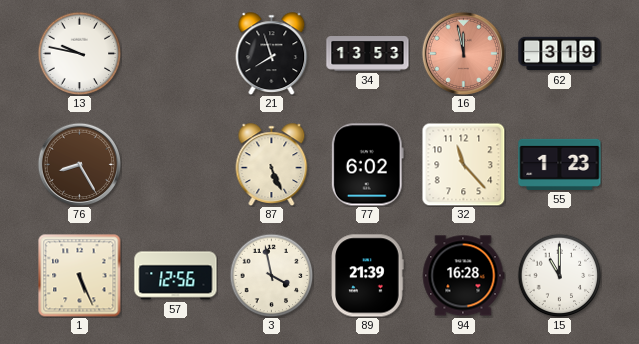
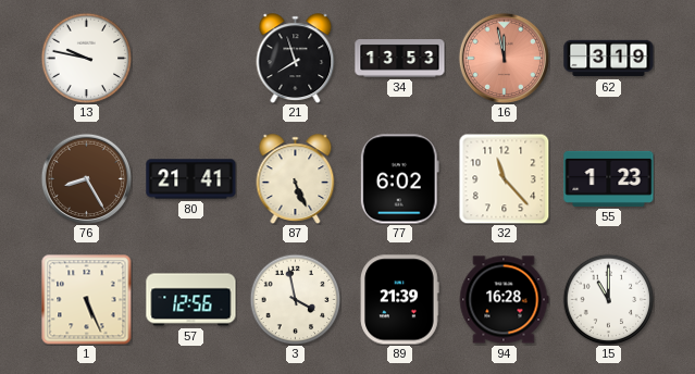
80: none -> 21:41
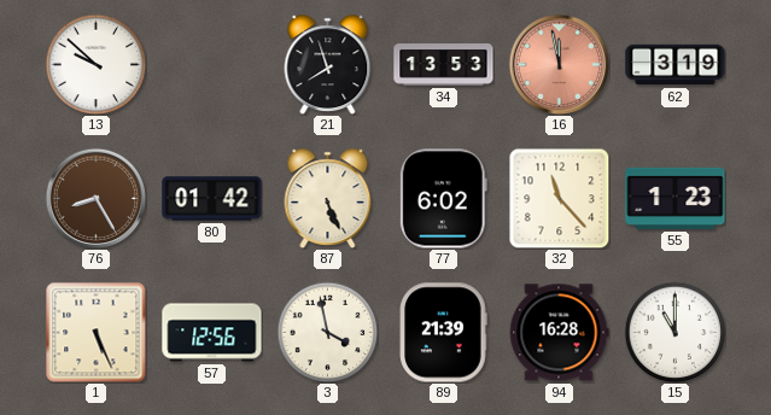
13: 9:47 -> 9:52
80: 21:41 -> 01:42
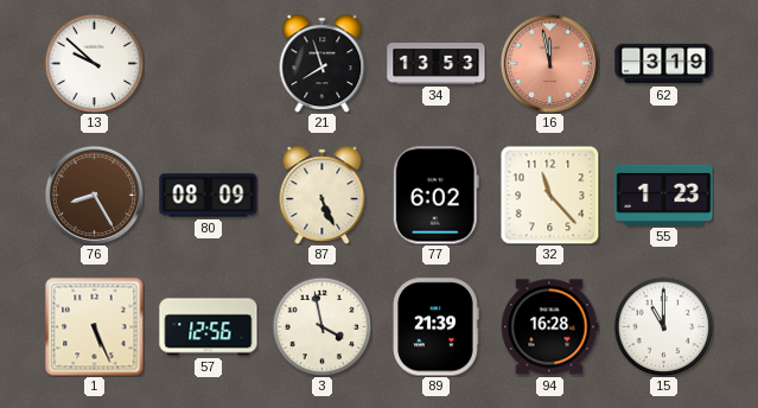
80: 01:42 -> 08:09
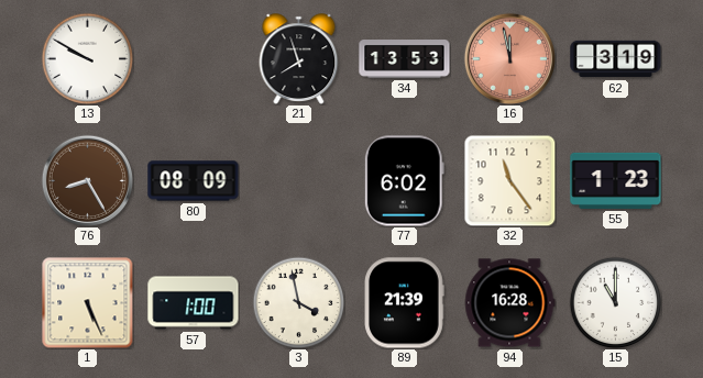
13: 9:52 -> 9:50
87: 5:26 -> none
32: 11:23 -> 11:24
57: 12:56 -> 1:00
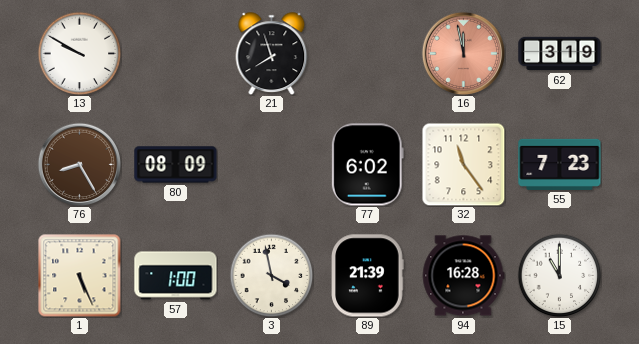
34: 13:53 -> none
55: 1:23 -> 7:23
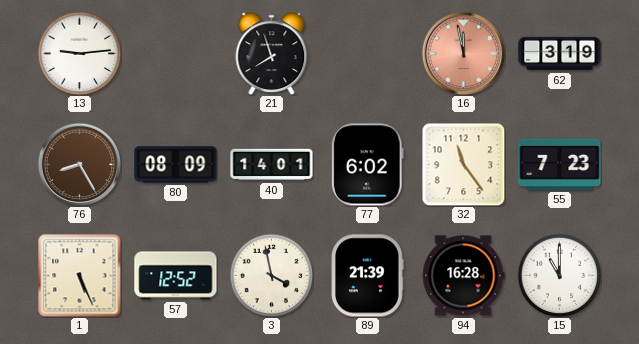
13: 9:50 -> 9:14
40: none -> 14:01
57: 1:00 -> 12:52
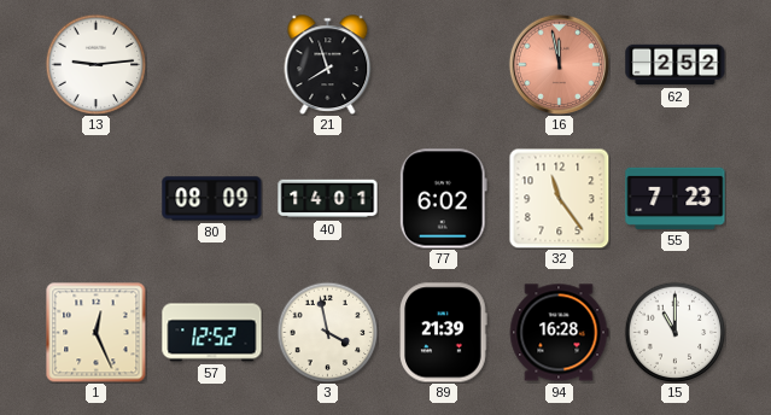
62: 3:19 -> 2:52
76: 8:25 -> none
1: 5:26 -> 12:26
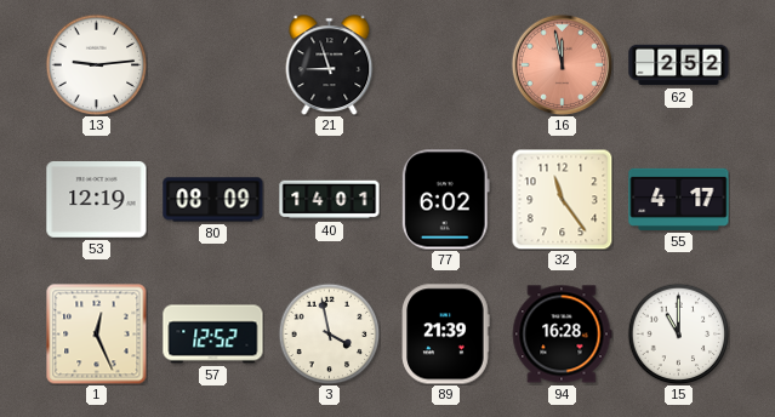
21: 7:57 -> 8:57
53: none -> 12:19
55: 7:23 -> 4:17
